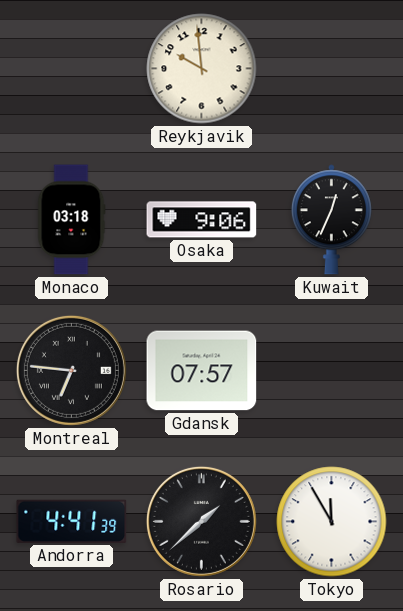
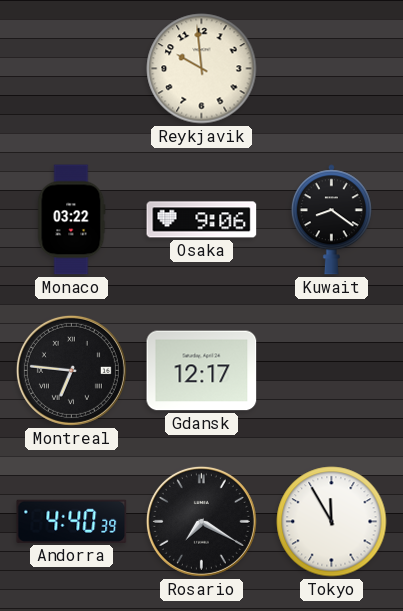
Monaco: 03:18 -> 03:22
Kuwait: 12:34 -> 8:21
Gdansk: 07:57 -> 12:17
Andorra: 4:41 -> 4:40
Rosario: 1:38 -> 7:20
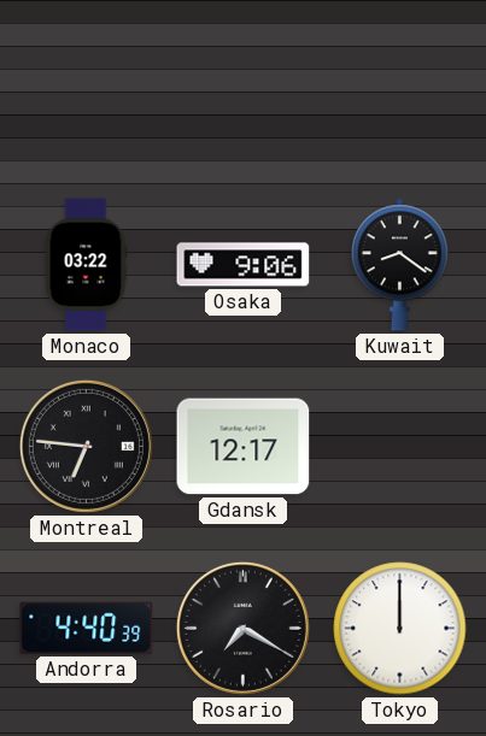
Reykjavik: 9:59 -> none
Tokyo: 11:55 -> 12:00
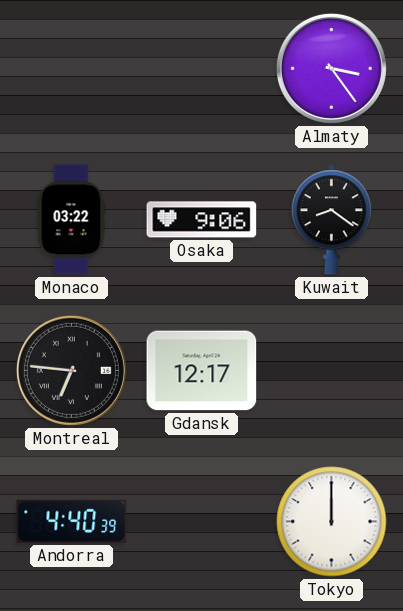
Almaty: none -> 3:24
Rosario: 7:20 -> none
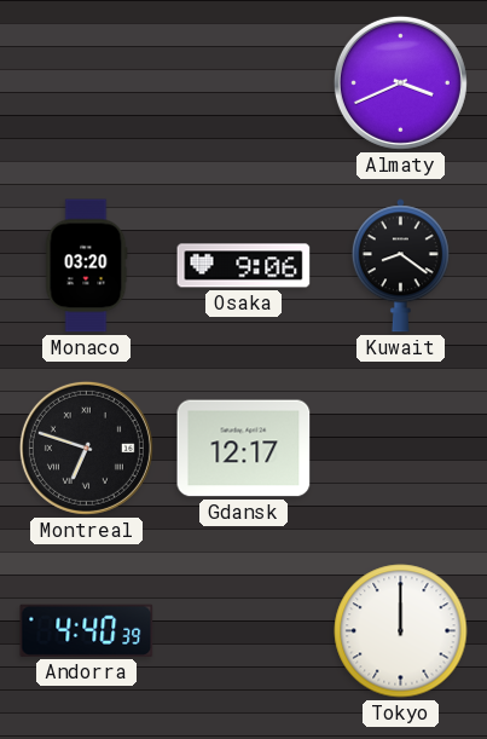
Almaty: 3:24 -> 3:41
Monaco: 03:22 -> 03:20
Montreal: 6:46 -> 6:48
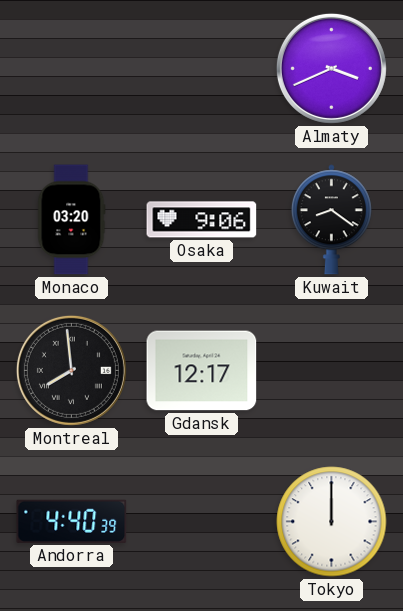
Montreal: 6:48 -> 7:59
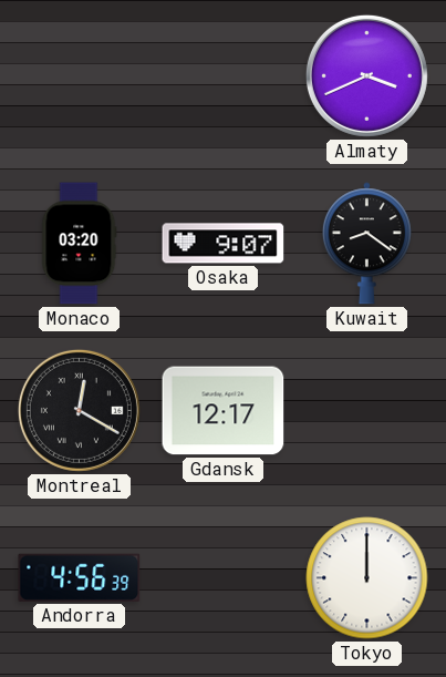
Osaka: 9:06 -> 9:07
Montreal: 7:59 -> 12:20
Andorra: 4:40 -> 4:56
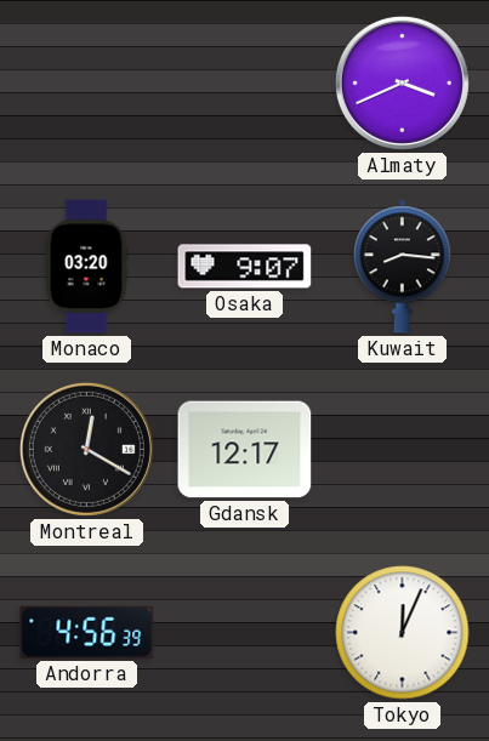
Kuwait: 8:21 -> 8:16
Tokyo: 12:00 -> 12:04
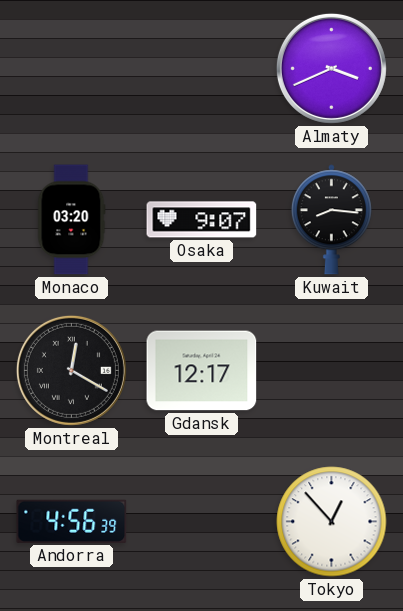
Tokyo: 12:04 -> 12:53
